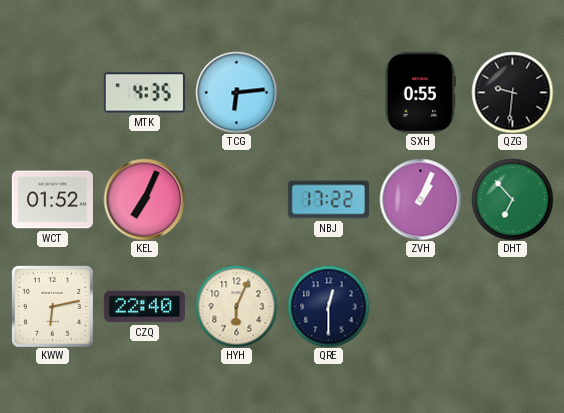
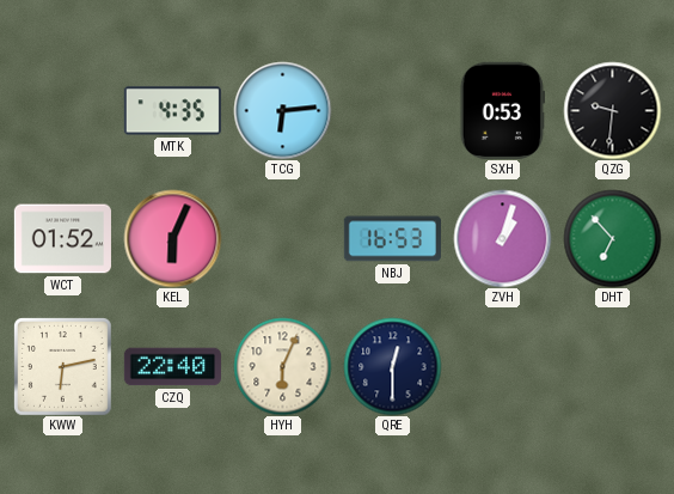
SXH: 0:55 -> 0:53
KEL: 7:04 -> 6:04
NBJ: 17:22 -> 16:53
ZVH: 1:04 -> 1:03
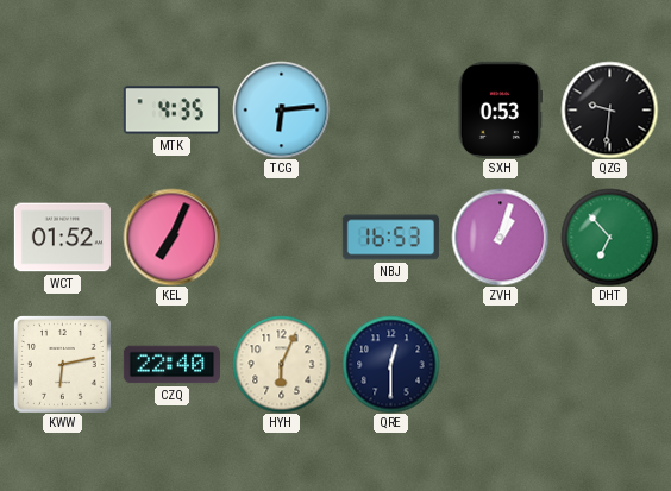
KEL: 6:04 -> 7:04
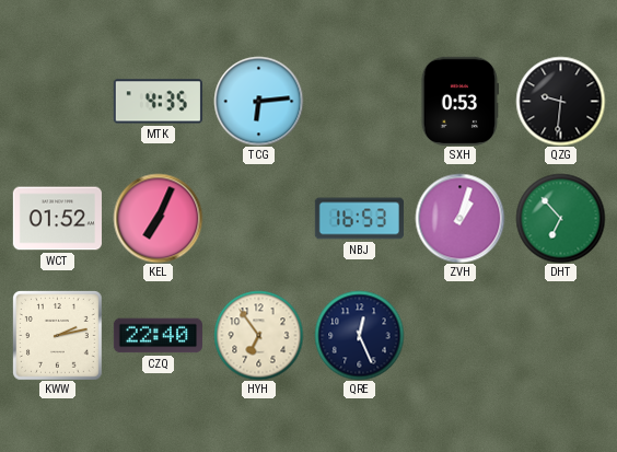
KWW: 6:13 -> 2:13
HYH: 6:04 -> 6:54
QRE: 12:30 -> 12:26
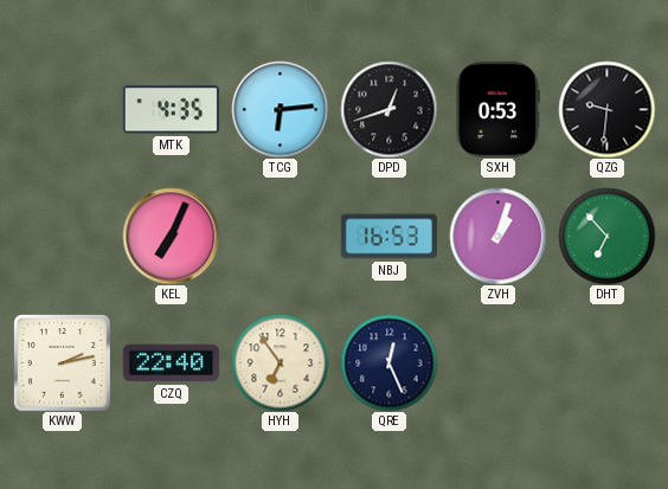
DPD: none -> 12:42
WCT: 01:52 -> none
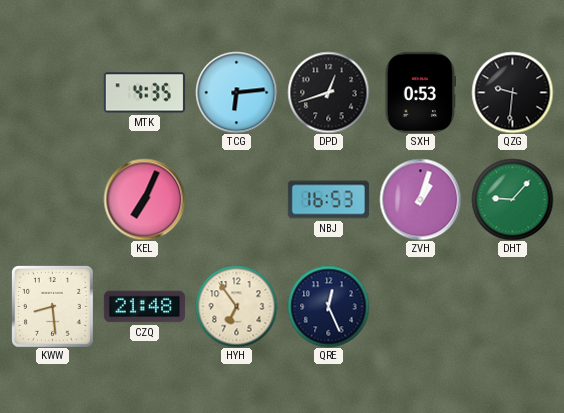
DHT: 6:53 -> 9:07
KWW: 2:13 -> 8:29
CZQ: 22:40 -> 21:48
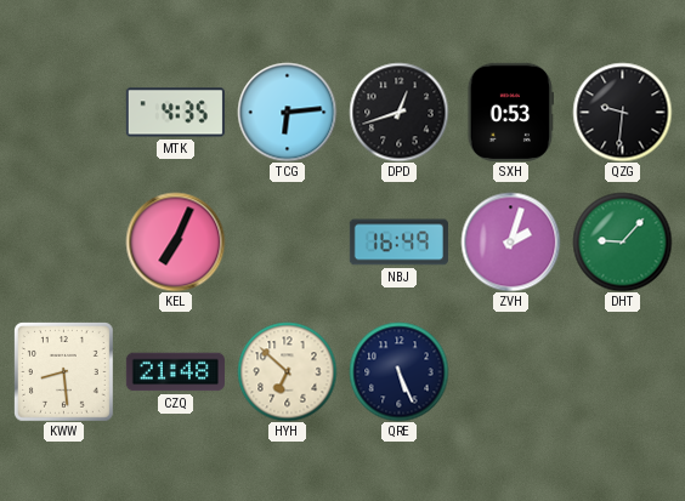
NBJ: 16:53 -> 16:49
ZVH: 1:03 -> 2:03
HYH: 6:54 -> 6:52
QRE: 12:26 -> 5:26
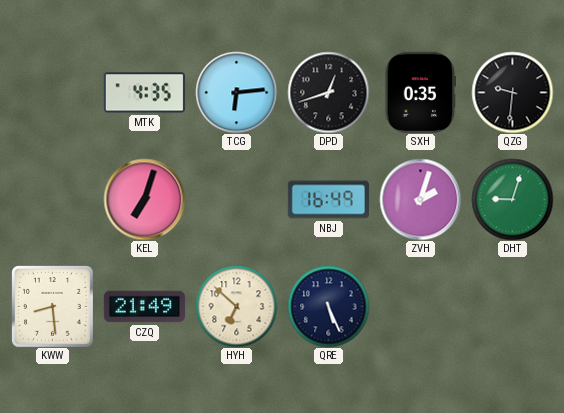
SXH: 0:53 -> 0:35
KEL: 7:04 -> 7:03
DHT: 9:07 -> 9:03
CZQ: 21:48 -> 21:49
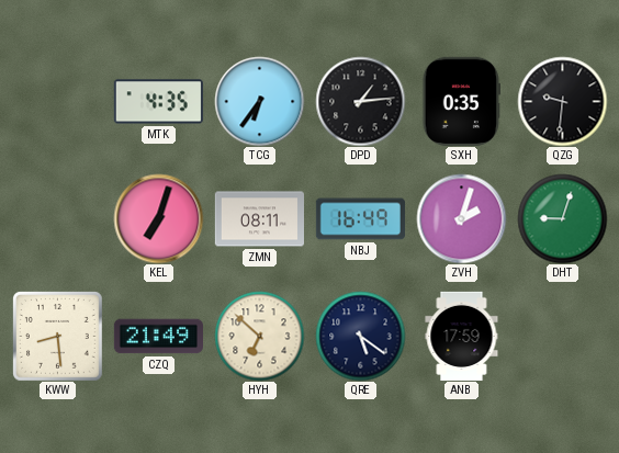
TCG: 6:14 -> 6:36
DPD: 12:42 -> 1:14
ZMN: none -> 08:11
QRE: 5:26 -> 5:21
ANB: none -> 17:59
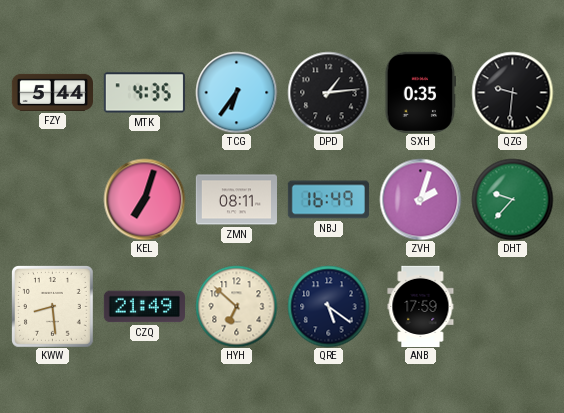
FZY: none -> 5:44
DHT: 9:03 -> 9:37
